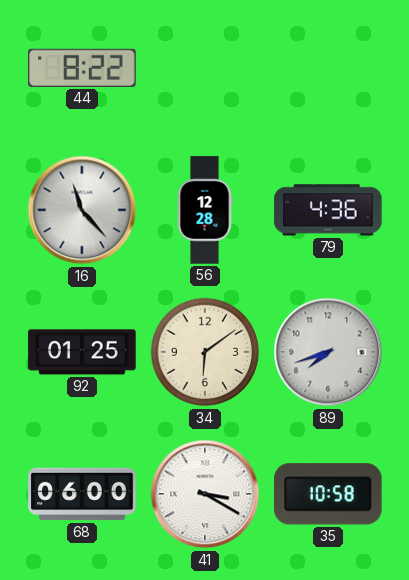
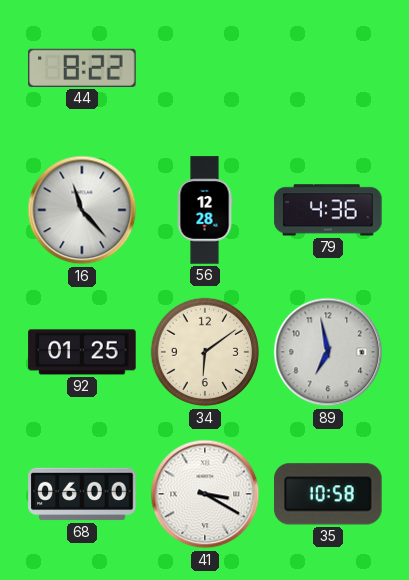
89: 7:42 -> 6:58
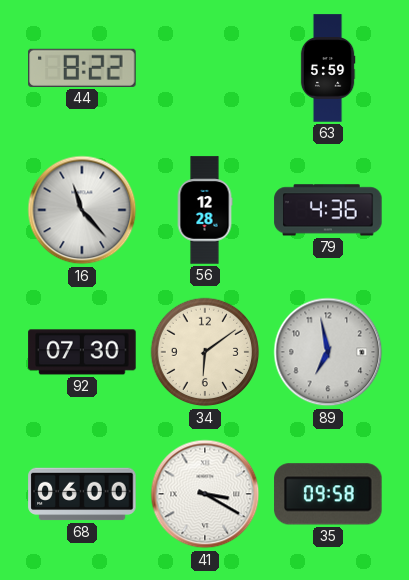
63: none -> 5:59
92: 01:25 -> 07:30
35: 10:58 -> 09:58
